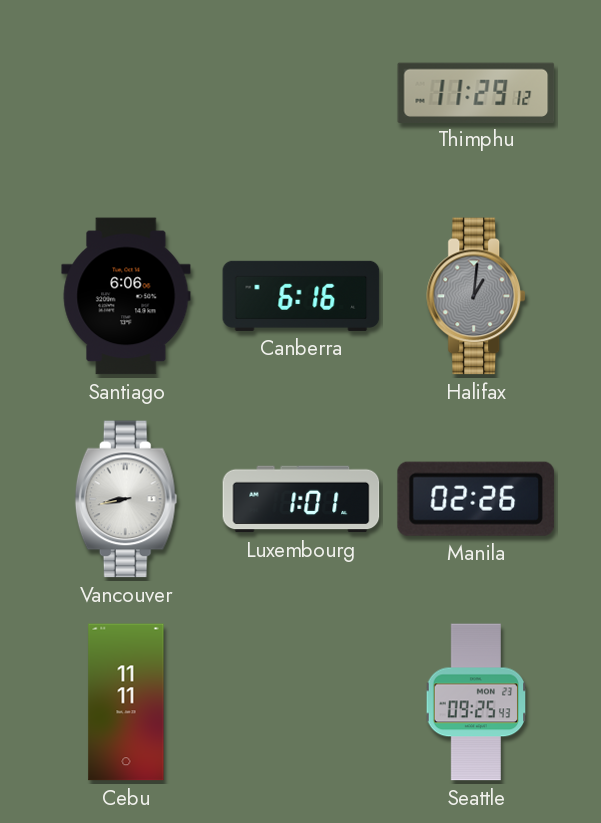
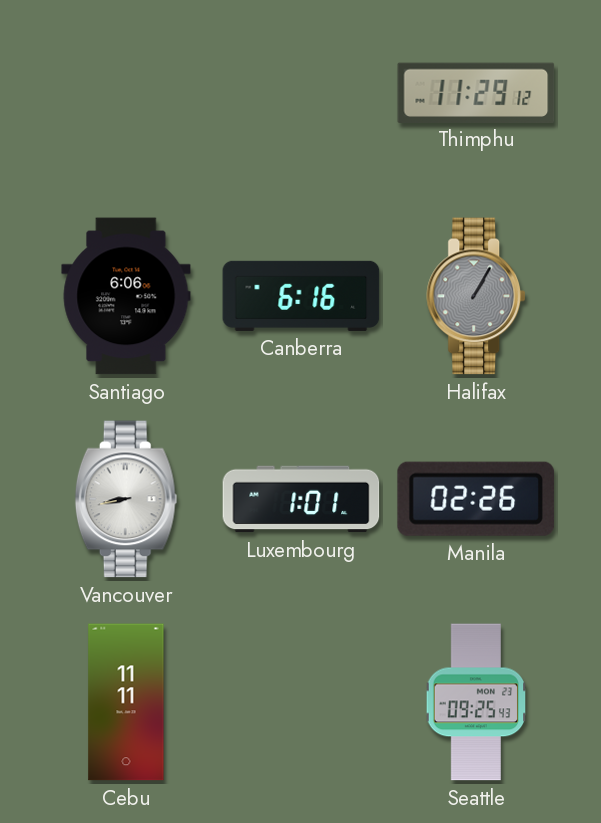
Halifax: 1:01 -> 1:05
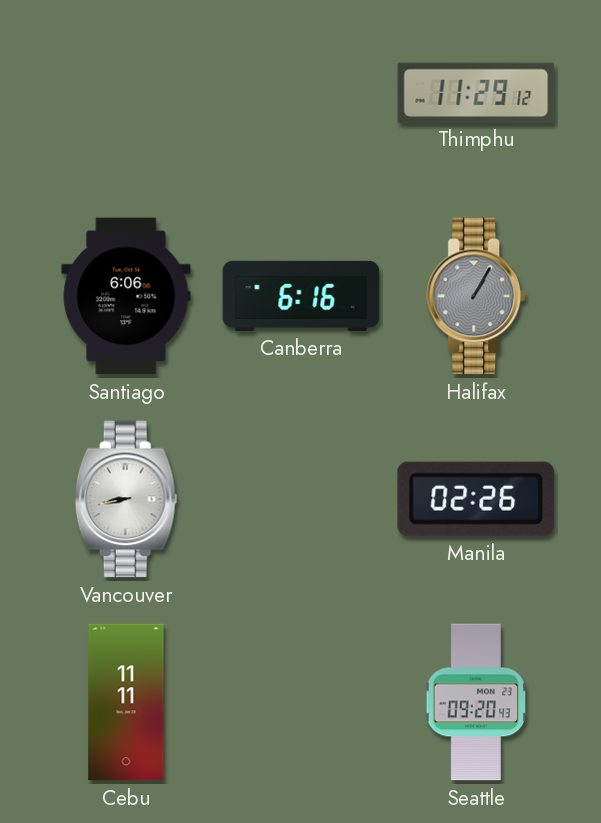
Luxembourg: 1:01 -> none
Seattle: 09:25 -> 09:20
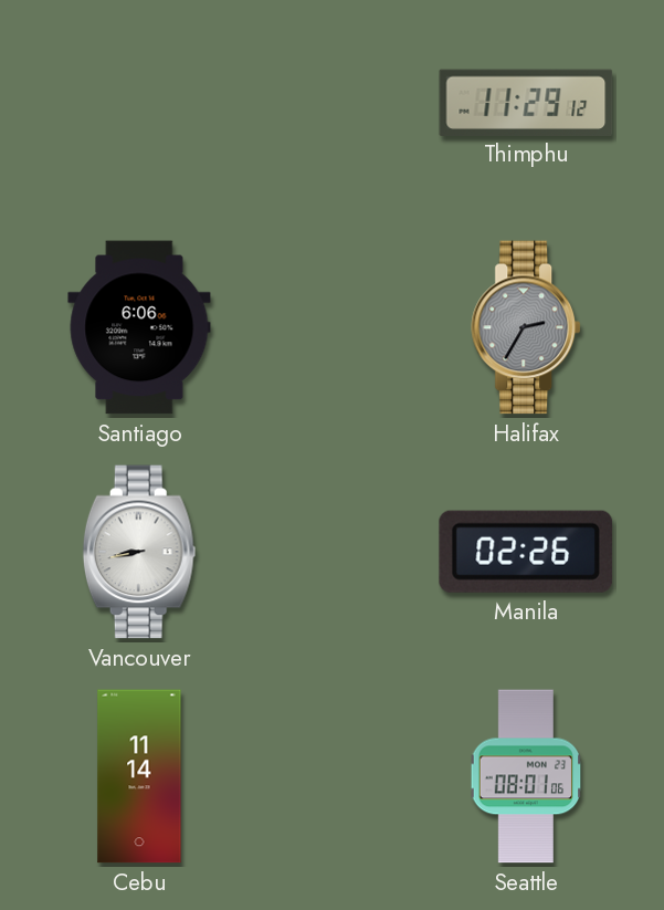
Canberra: 6:16 -> none
Halifax: 1:05 -> 2:35
Cebu: 11:11 -> 11:14
Seattle: 09:20 -> 08:01
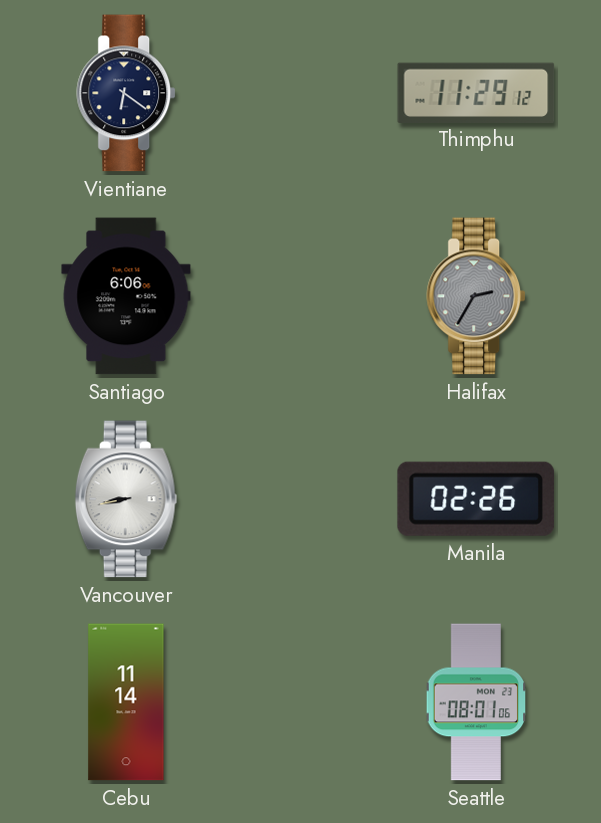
Vientiane: none -> 6:21
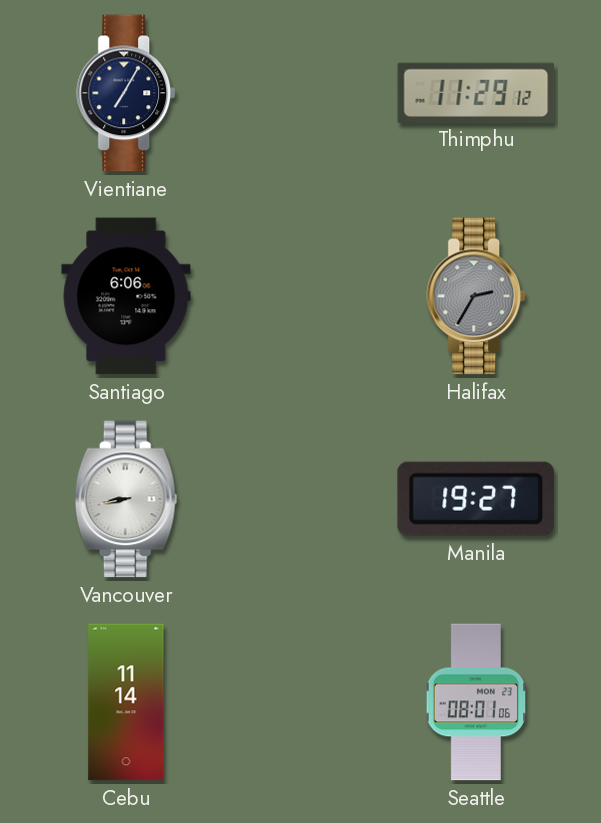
Vientiane: 6:21 -> 7:05
Manila: 02:26 -> 19:27
